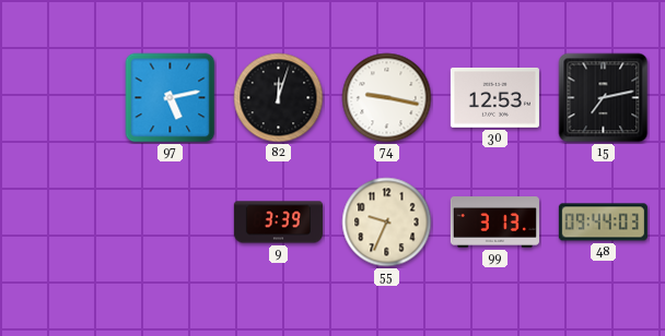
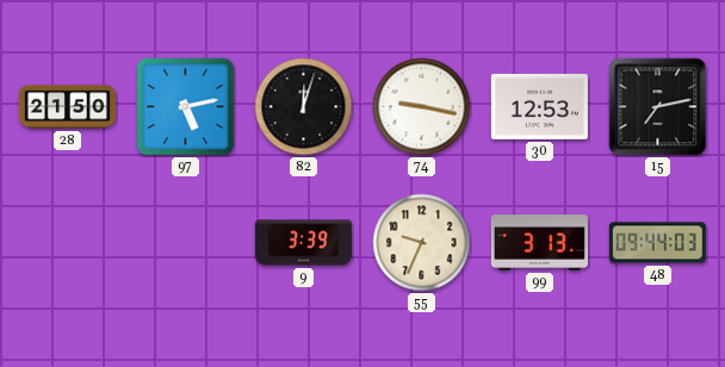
28: none -> 21:50
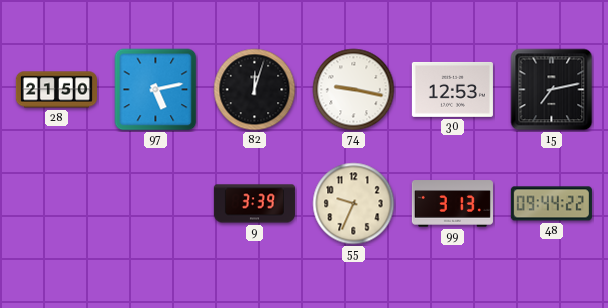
48: 09:44:03 -> 09:44:22
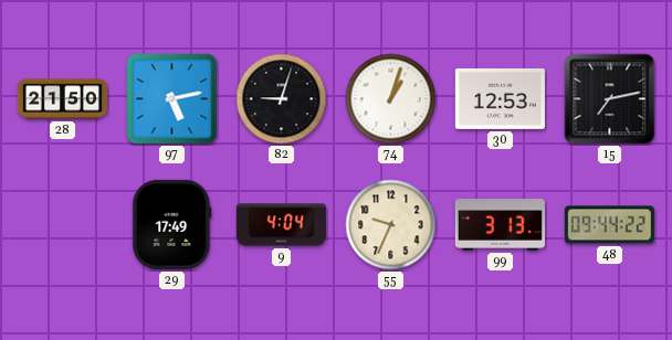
82: 12:03 -> 9:03
74: 9:17 -> 1:03
29: none -> 17:49
9: 3:39 -> 4:04
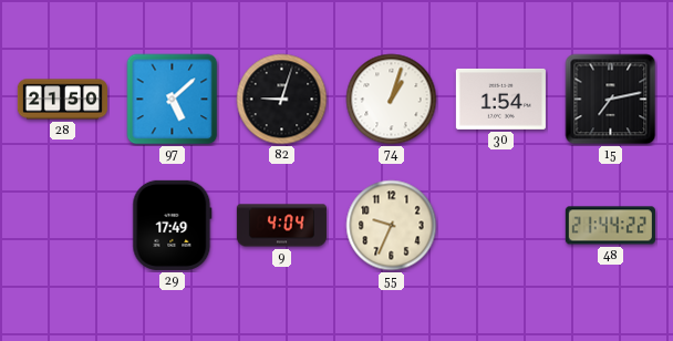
97: 5:13 -> 5:08
30: 12:53 -> 1:54
99: 3:13 -> none
48: 09:44 -> 21:44
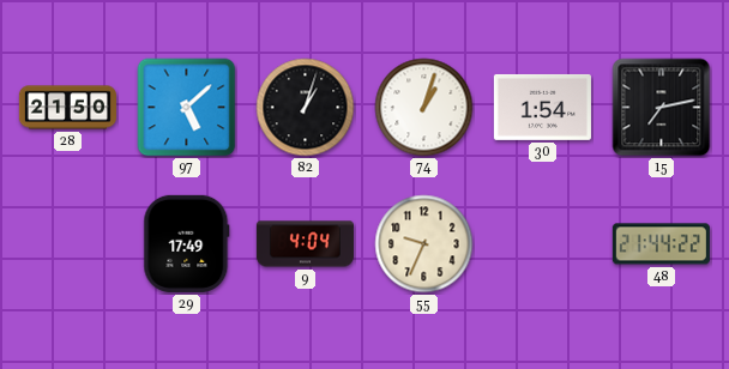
82: 9:03 -> 1:03
